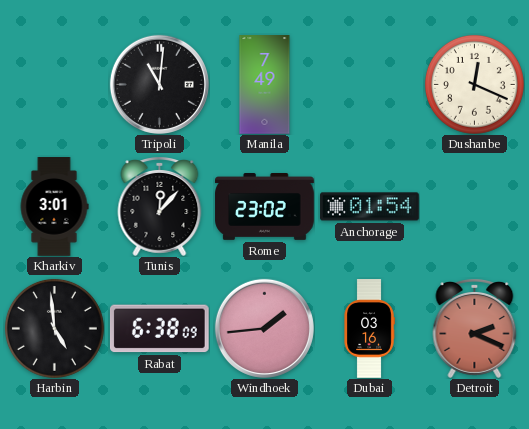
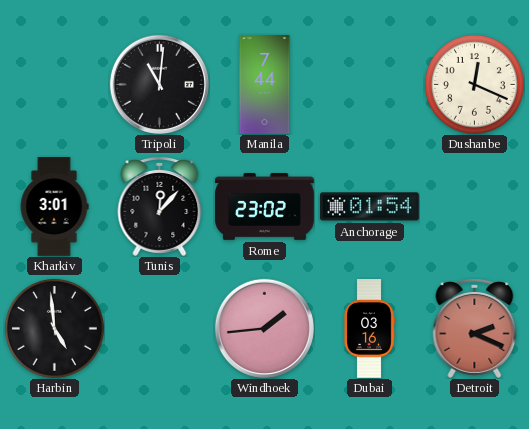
Manila: 7:49 -> 7:44
Rabat: 6:38 -> none
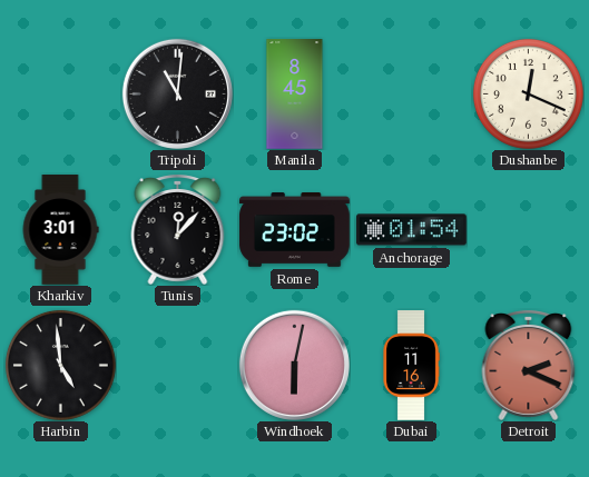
Manila: 7:44 -> 8:45
Windhoek: 1:44 -> 6:02
Dubai: 03:16 -> 11:16
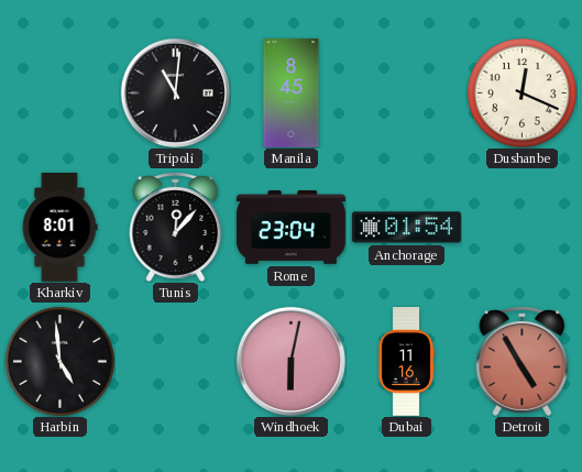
Kharkiv: 3:01 -> 8:01
Rome: 23:02 -> 23:04
Detroit: 2:19 -> 4:55
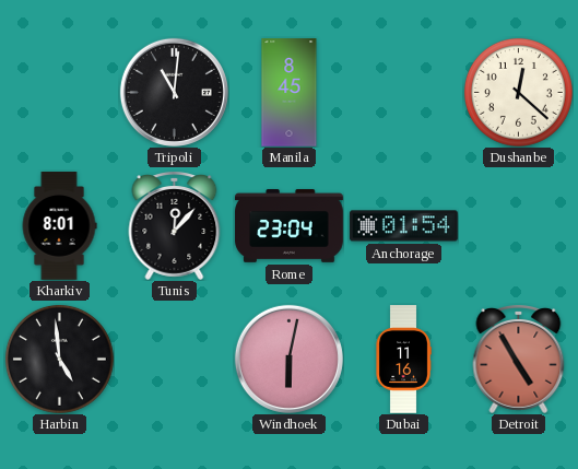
Dushanbe: 12:19 -> 12:22
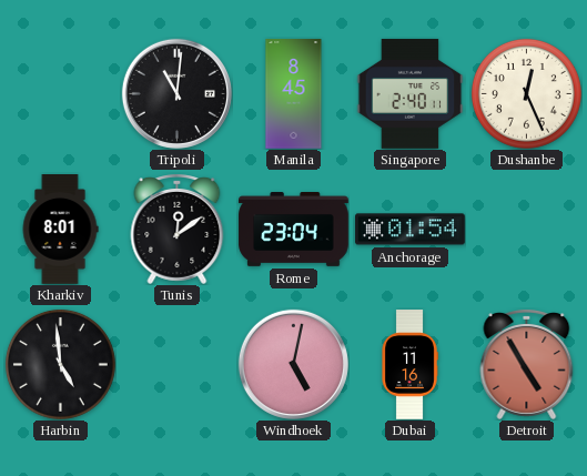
Singapore: none -> 2:40
Dushanbe: 12:22 -> 12:26
Tunis: 12:07 -> 12:09
Windhoek: 6:02 -> 5:02
